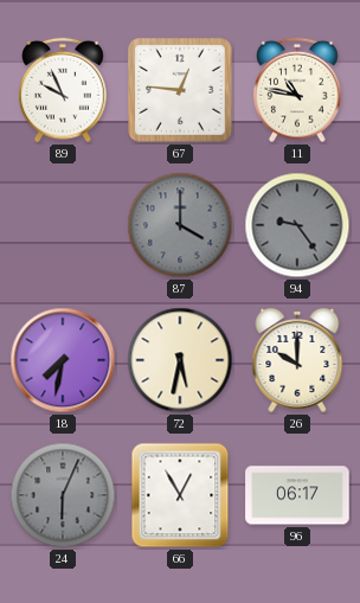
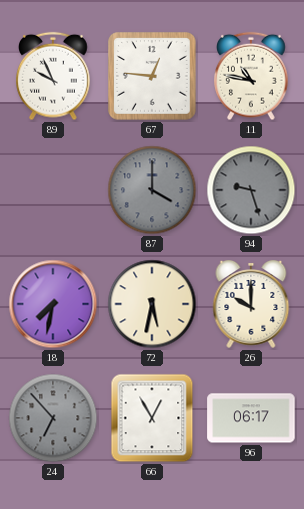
94: 9:24 -> 9:27
24: 6:04 -> 6:53
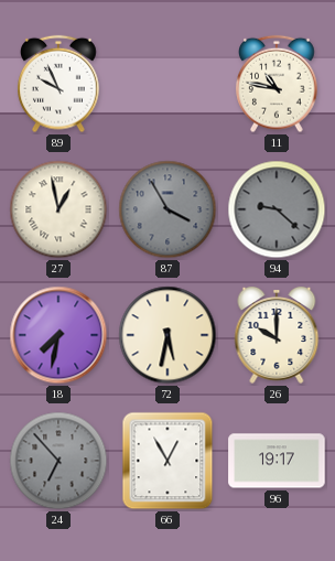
67: 12:46 -> none
27: none -> 12:58
87: 4:00 -> 3:55
94: 9:27 -> 9:22
96: 06:17 -> 19:17
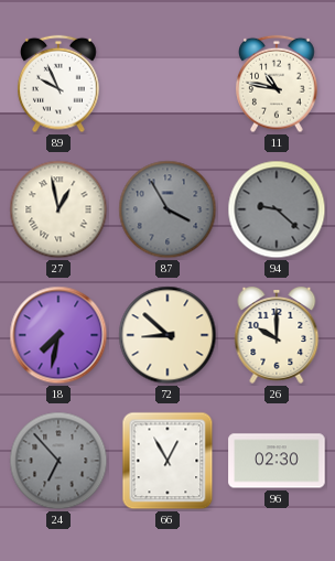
72: 5:32 -> 8:52
96: 19:17 -> 02:30
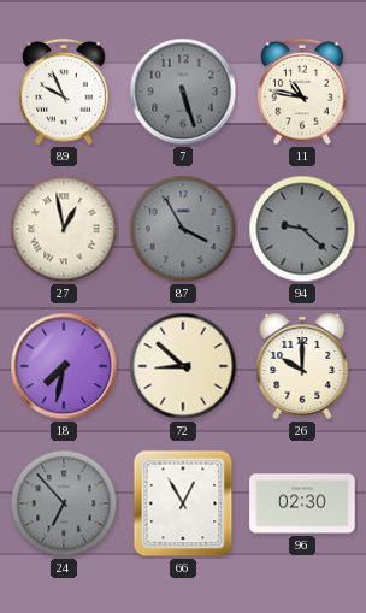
7: none -> 5:27
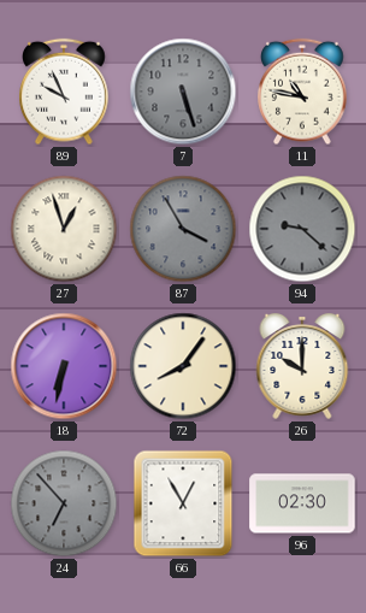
27: 12:58 -> 12:57
18: 7:32 -> 6:32
72: 8:52 -> 8:06
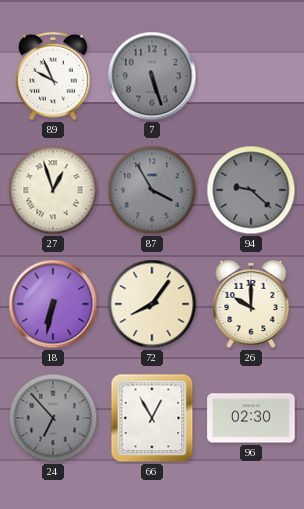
11: 10:47 -> none
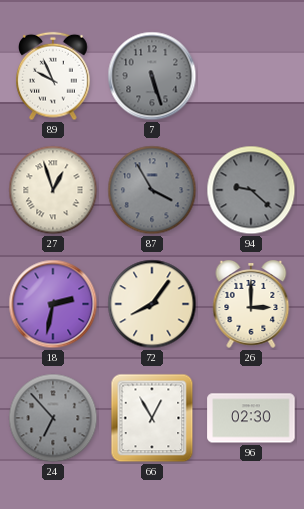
18: 6:32 -> 2:32
26: 10:00 -> 3:00
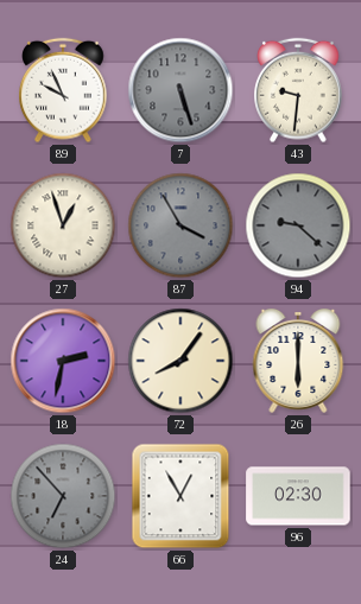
43: none -> 9:31
26: 3:00 -> 6:00
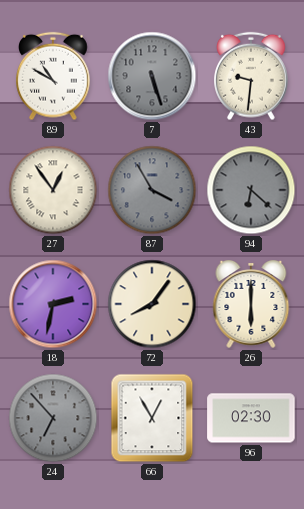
89: 9:56 -> 10:50
27: 12:57 -> 12:54
94: 9:22 -> 6:22
